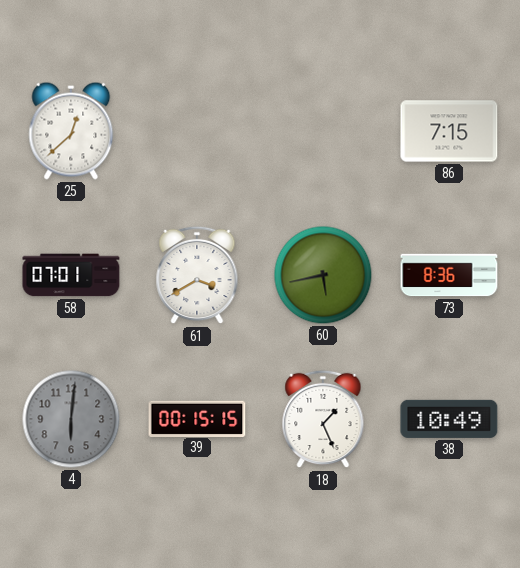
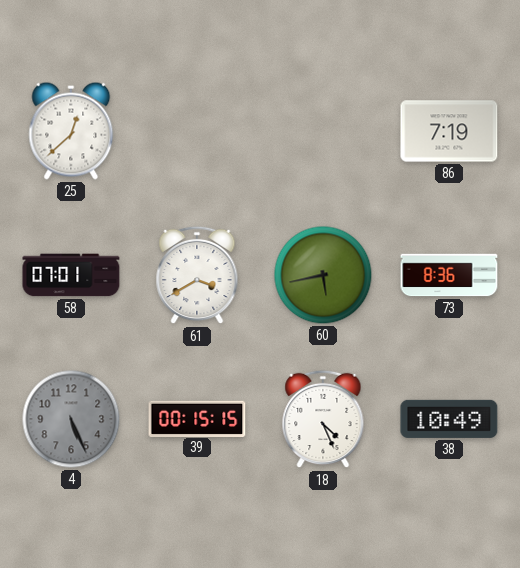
86: 7:15 -> 7:19
4: 6:01 -> 5:26
18: 1:26 -> 4:26
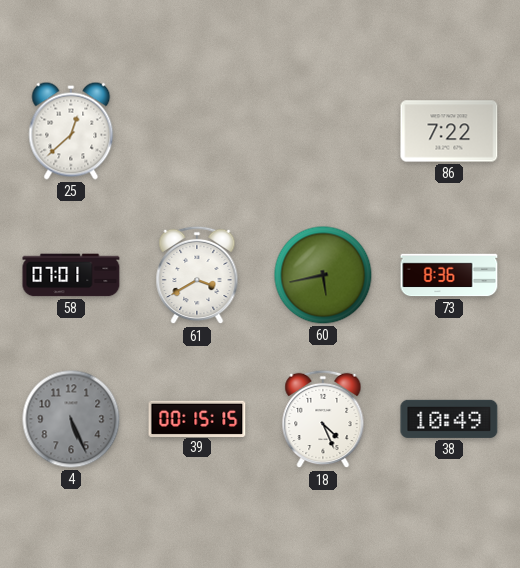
86: 7:19 -> 7:22
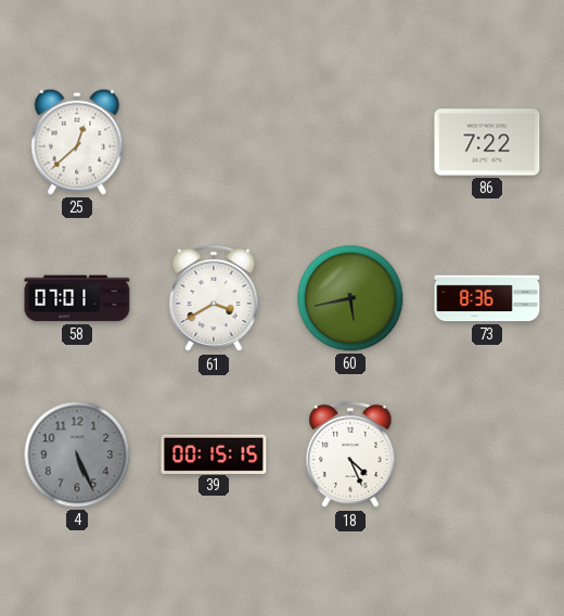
38: 10:49 -> none
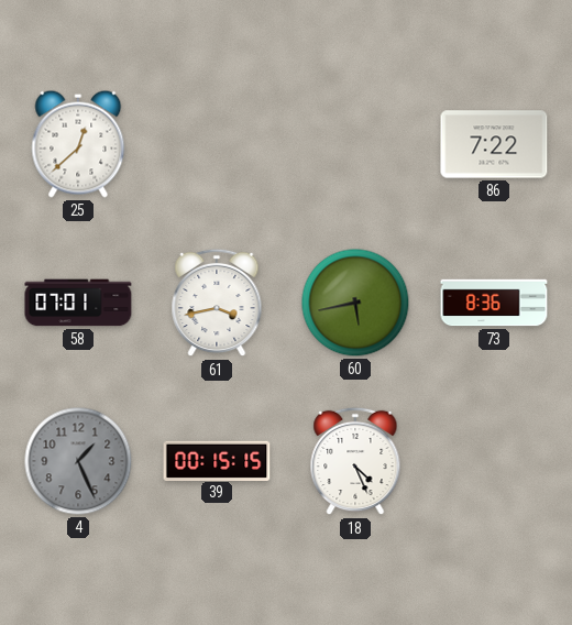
61: 3:40 -> 3:43
4: 5:26 -> 1:26
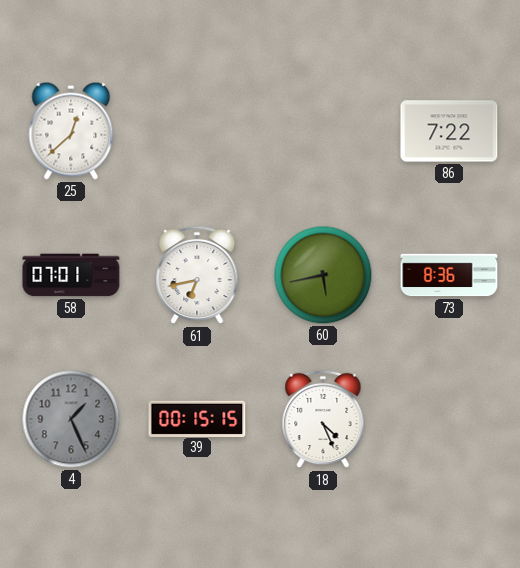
61: 3:43 -> 6:43
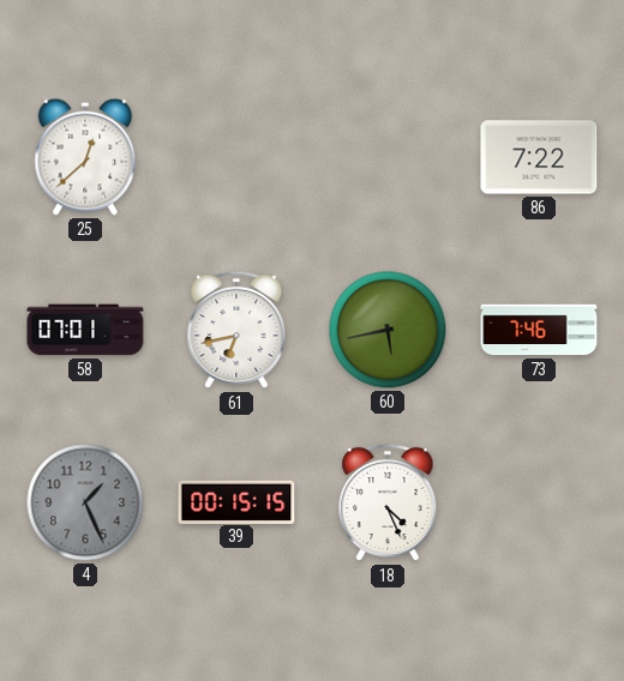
73: 8:36 -> 7:46
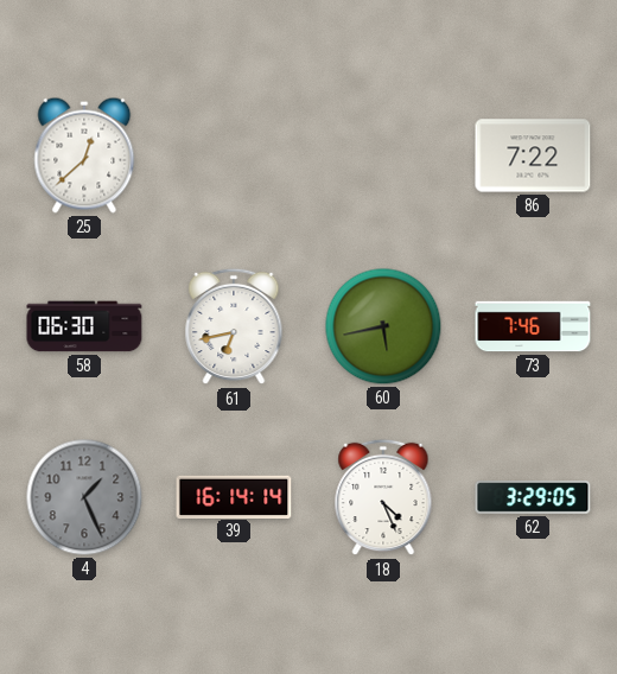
58: 07:01 -> 06:30
39: 00:15 -> 16:14
62: none -> 3:29
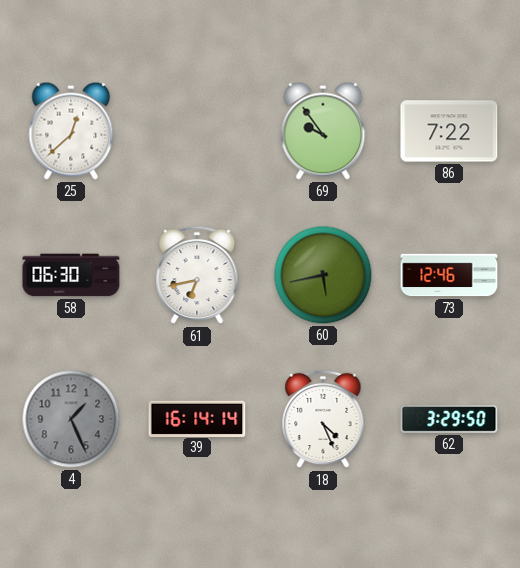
69: none -> 9:54
73: 7:46 -> 12:46
62: 3:29:05 -> 3:29:50
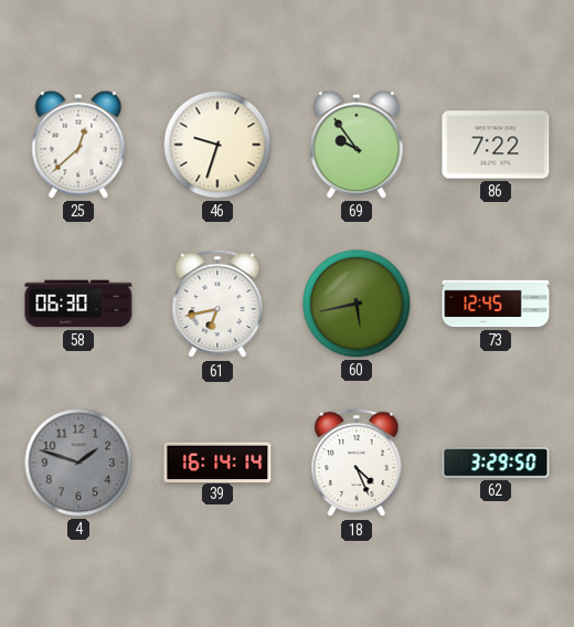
46: none -> 9:33
73: 12:46 -> 12:45
4: 1:26 -> 1:48
